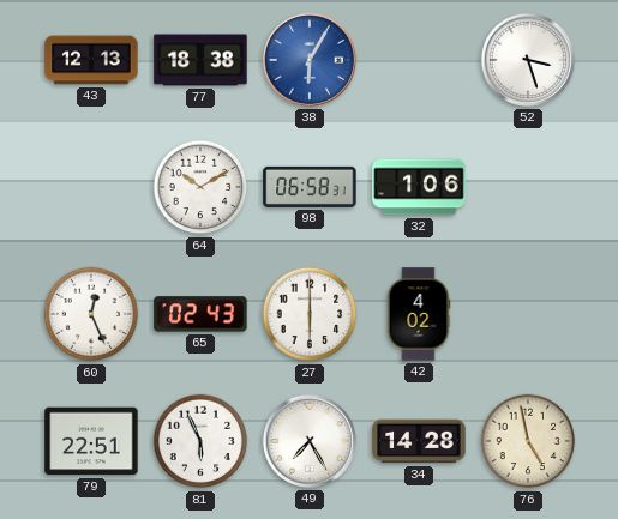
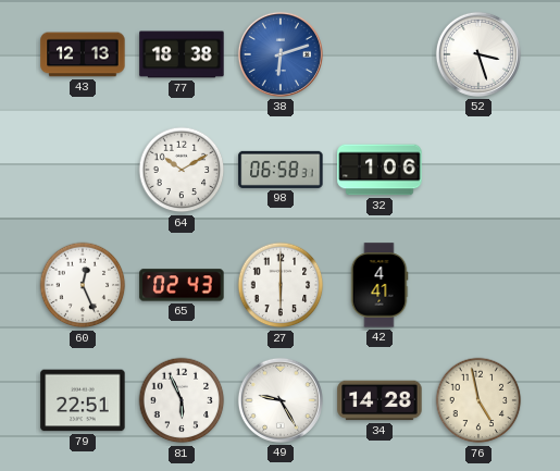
38: 6:05 -> 6:12
42: 4:02 -> 4:41
49: 7:25 -> 9:25
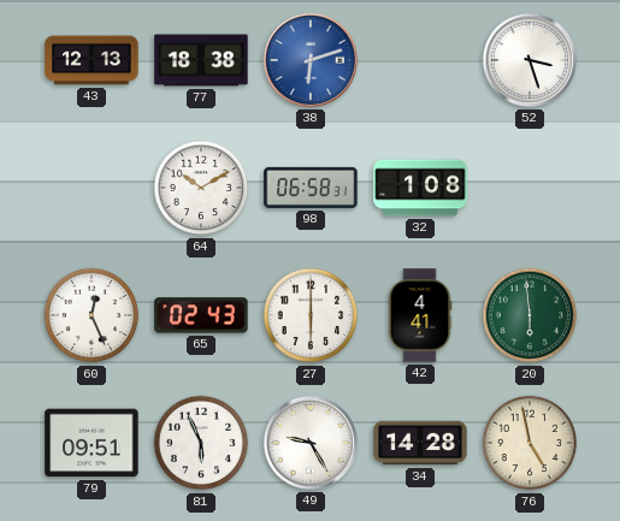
32: 1:06 -> 1:08
20: none -> 5:59
79: 22:51 -> 09:51
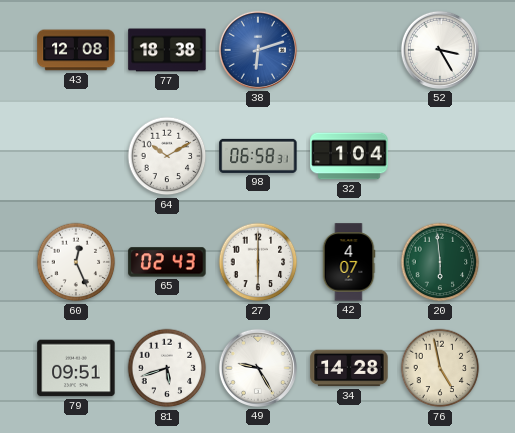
43: 12:13 -> 12:08
52: 3:27 -> 3:25
32: 1:08 -> 1:04
42: 4:41 -> 4:07
81: 5:56 -> 5:42
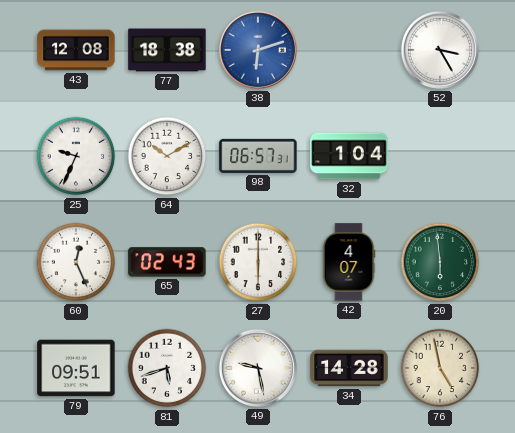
25: none -> 9:34
98: 06:58 -> 06:57
49: 9:25 -> 9:28
